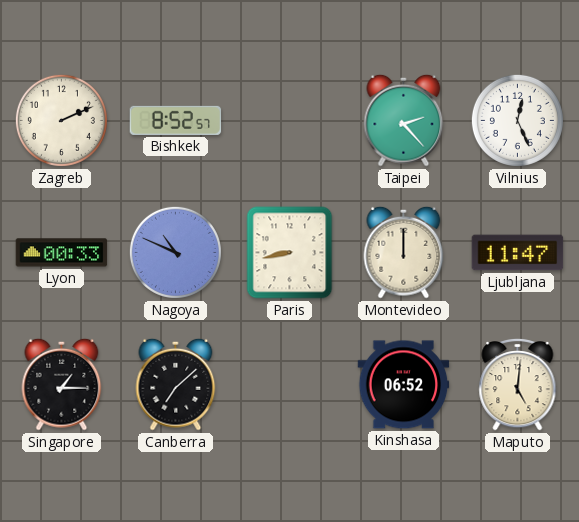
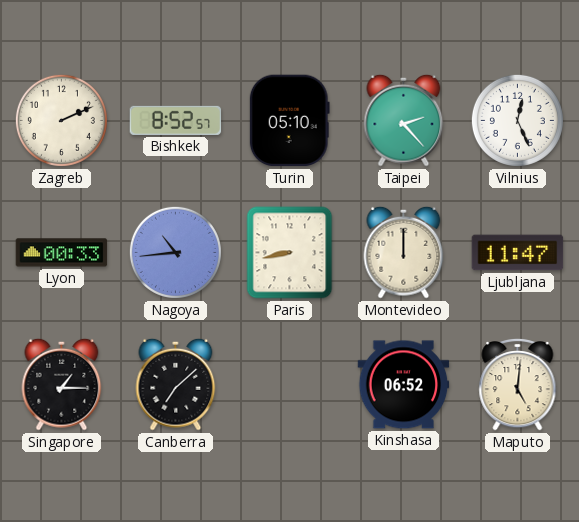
Turin: none -> 05:10
Nagoya: 10:49 -> 10:44
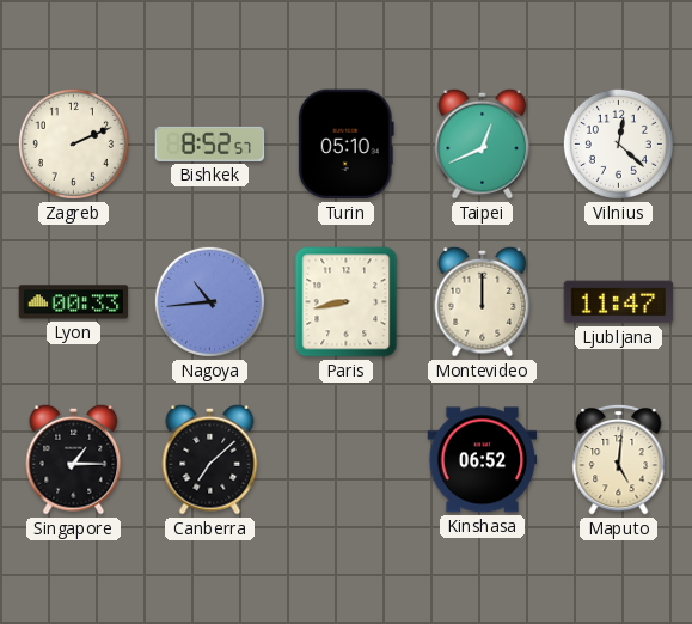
Taipei: 2:23 -> 12:41
Vilnius: 12:26 -> 12:22
